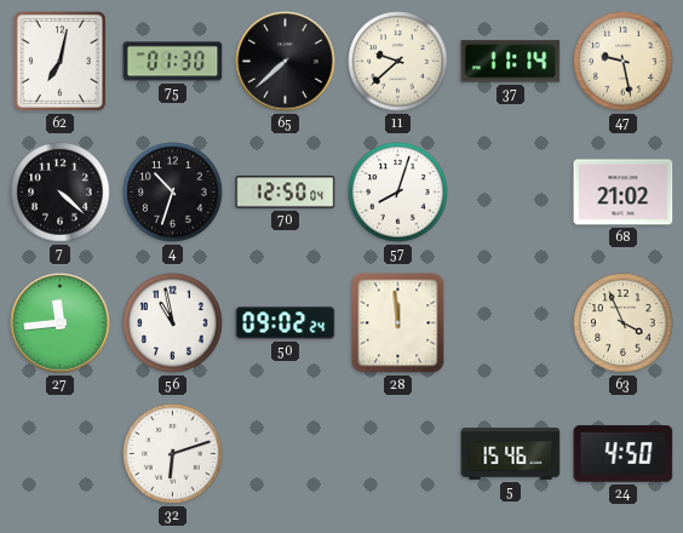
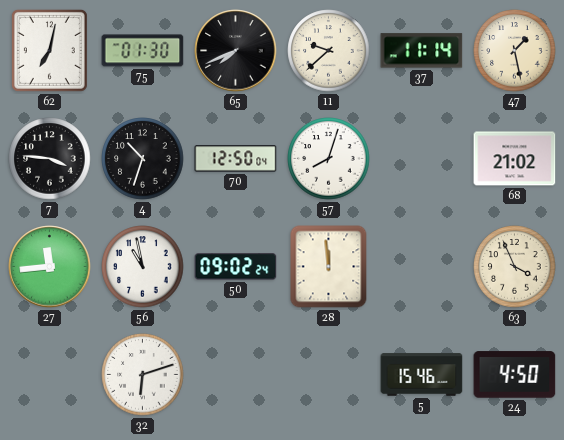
65: 7:38 -> 7:41
47: 9:28 -> 1:28
7: 4:22 -> 3:46
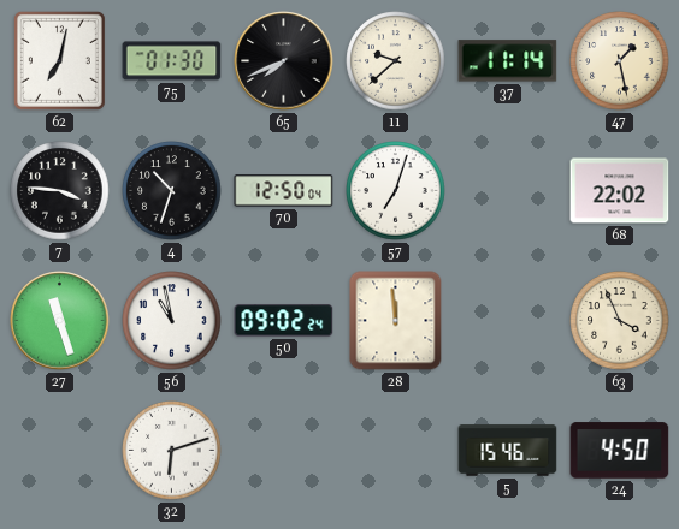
57: 8:03 -> 7:03
68: 21:02 -> 22:02
27: 11:44 -> 11:27
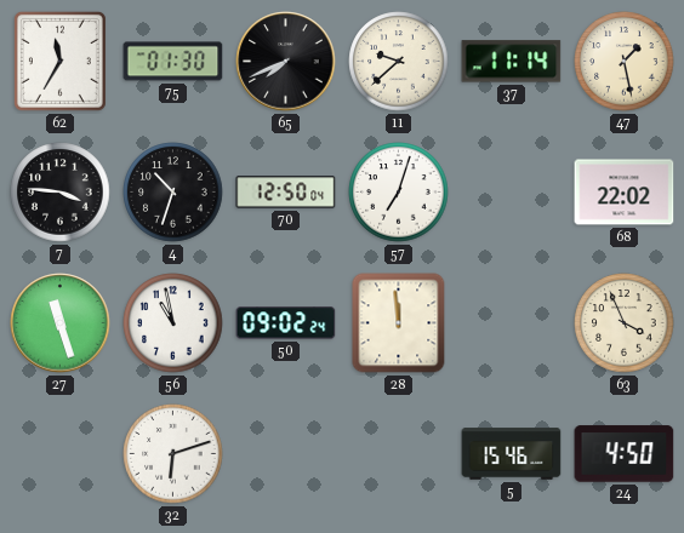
62: 7:02 -> 11:35
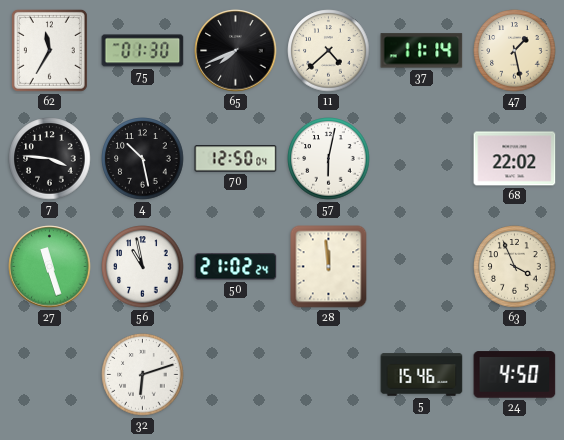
11: 9:38 -> 4:38
4: 10:33 -> 10:28
57: 7:03 -> 6:02
50: 09:02 -> 21:02
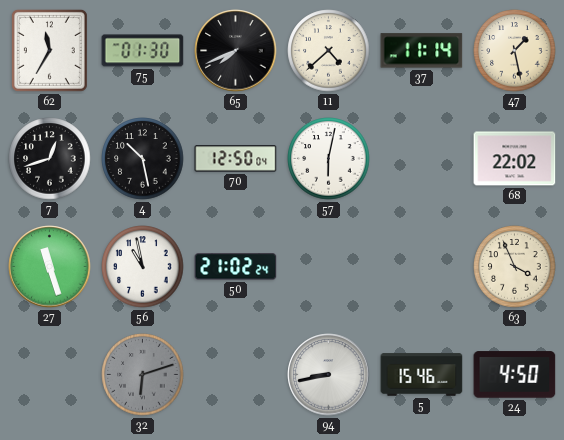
7: 3:46 -> 12:42
28: 11:59 -> none
32 dial: white -> grey
94: none -> 8:43
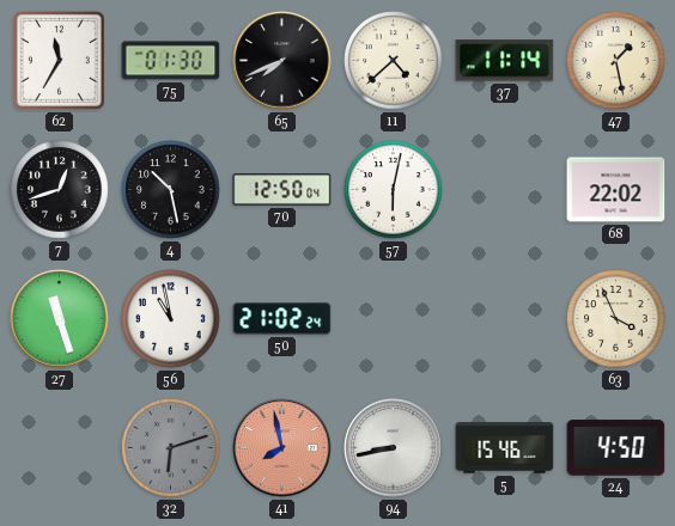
41: none -> 7:58
